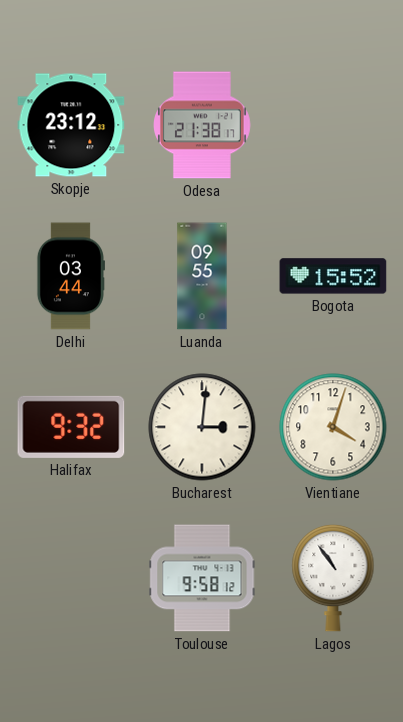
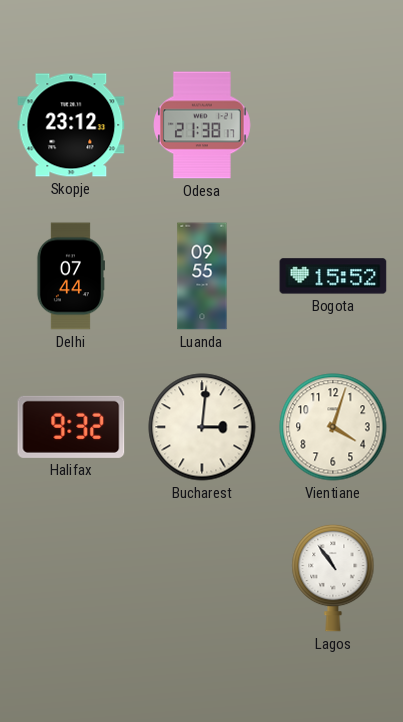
Delhi: 03:44 -> 07:44
Toulouse: 9:58 -> none
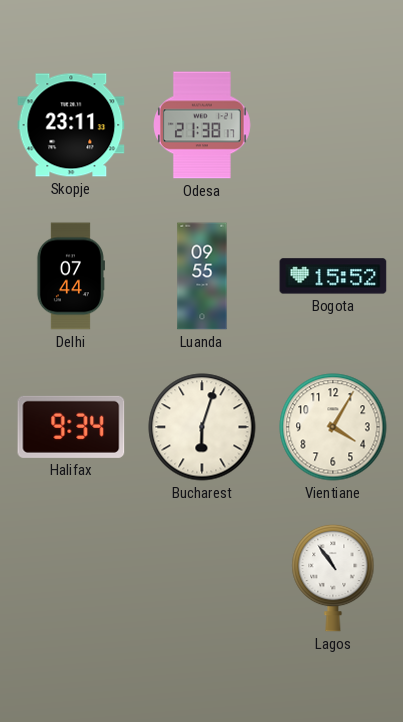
Skopje: 23:12 -> 23:11
Halifax: 9:32 -> 9:34
Bucharest: 3:01 -> 6:03
Vientiane: 4:03 -> 4:05
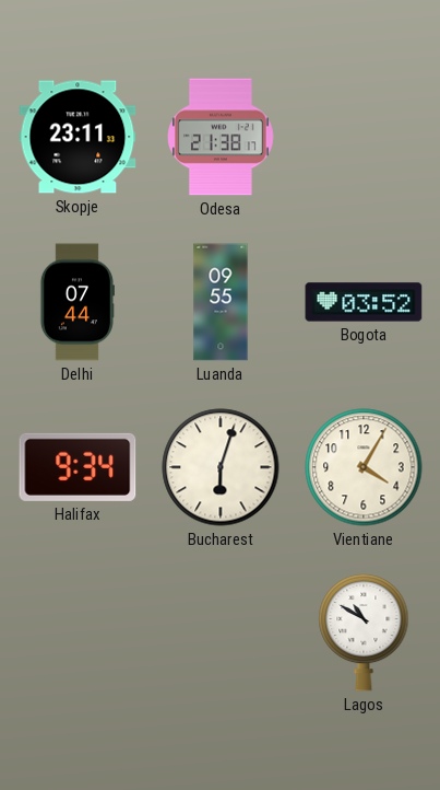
Bogota: 15:52 -> 03:52
Lagos: 10:54 -> 10:50
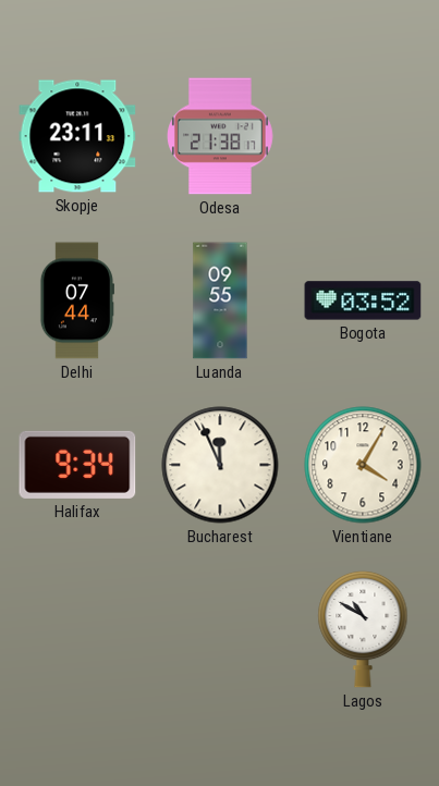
Bucharest: 6:03 -> 11:56
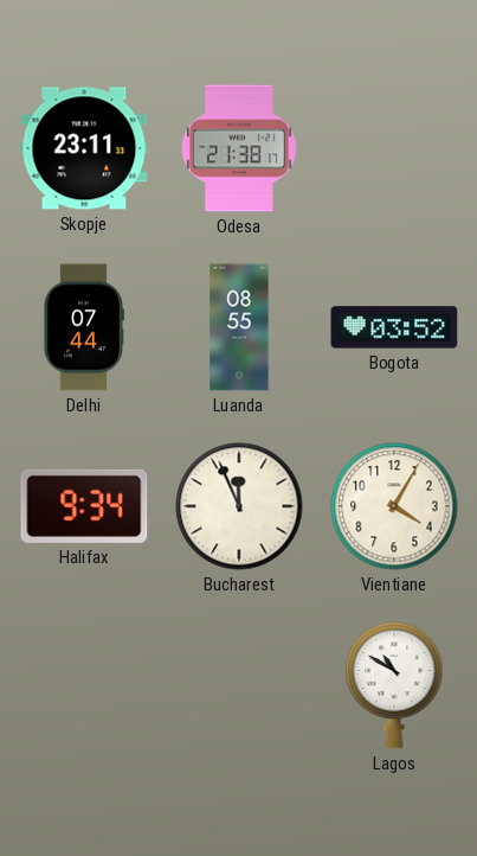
Luanda: 09:55 -> 08:55
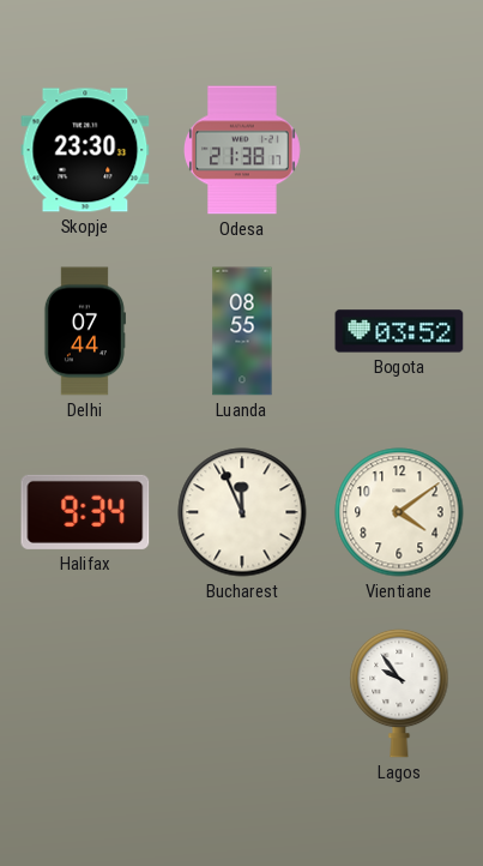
Skopje: 23:11 -> 23:30
Vientiane: 4:05 -> 4:09
Lagos: 10:50 -> 9:54
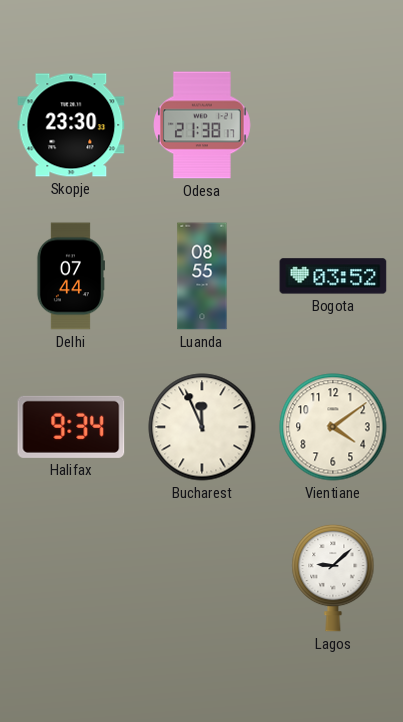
Lagos: 9:54 -> 9:08
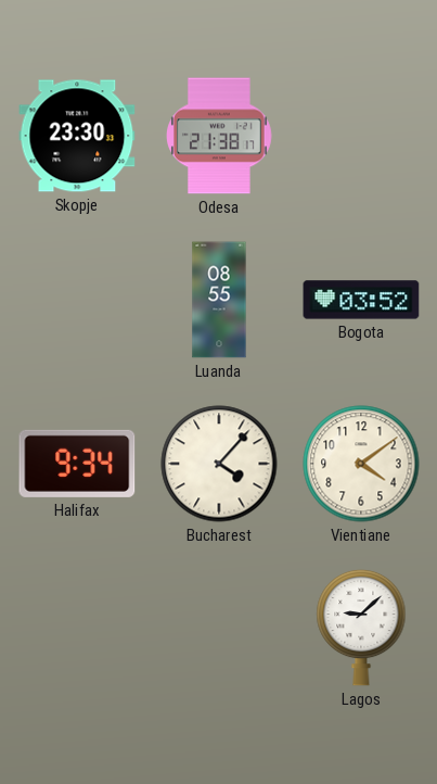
Delhi: 07:44 -> none
Bucharest: 11:56 -> 4:07
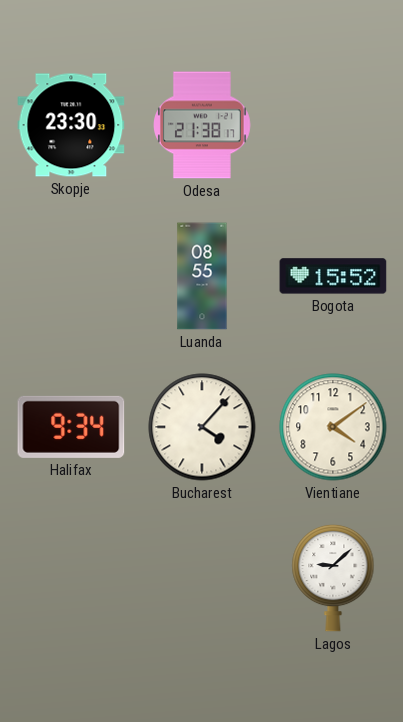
Bogota: 03:52 -> 15:52
